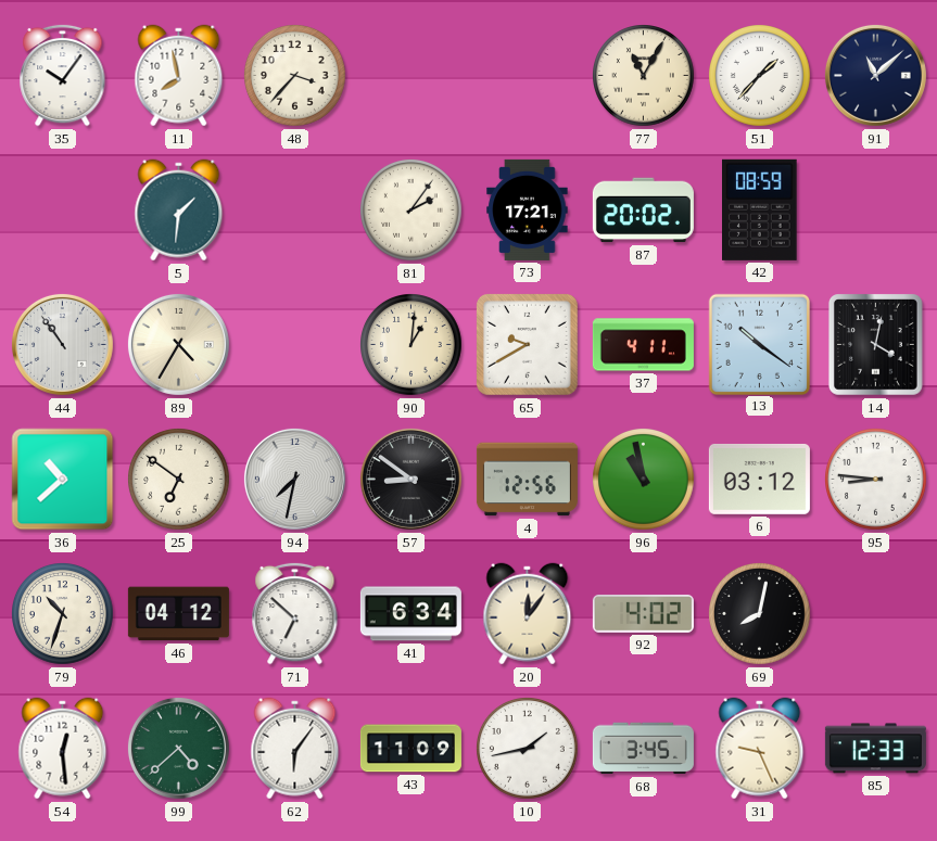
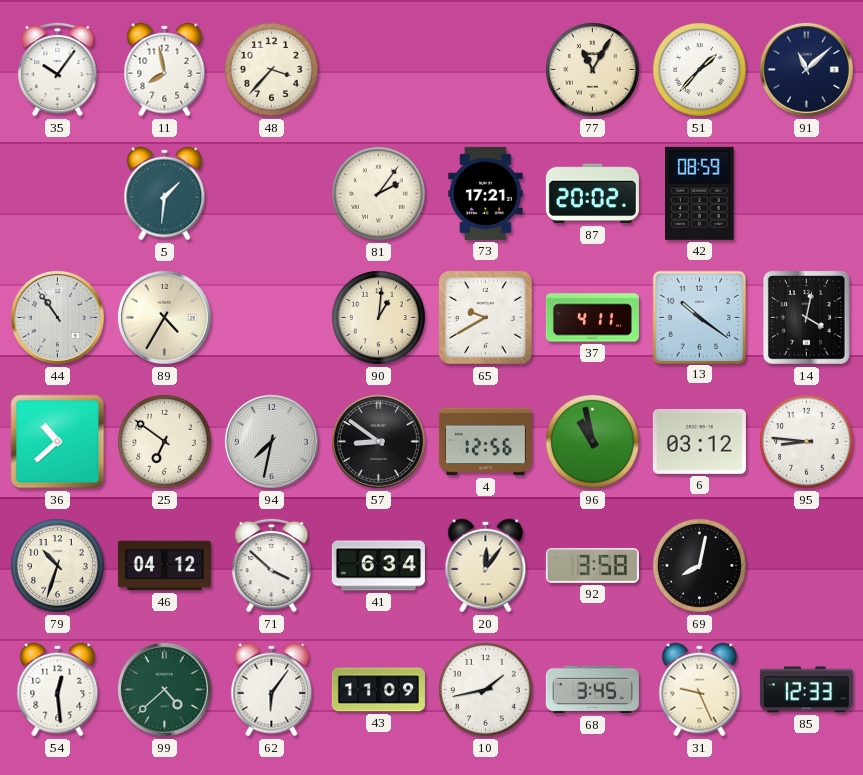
71: 6:52 -> 3:52
92: 4:02 -> 3:58
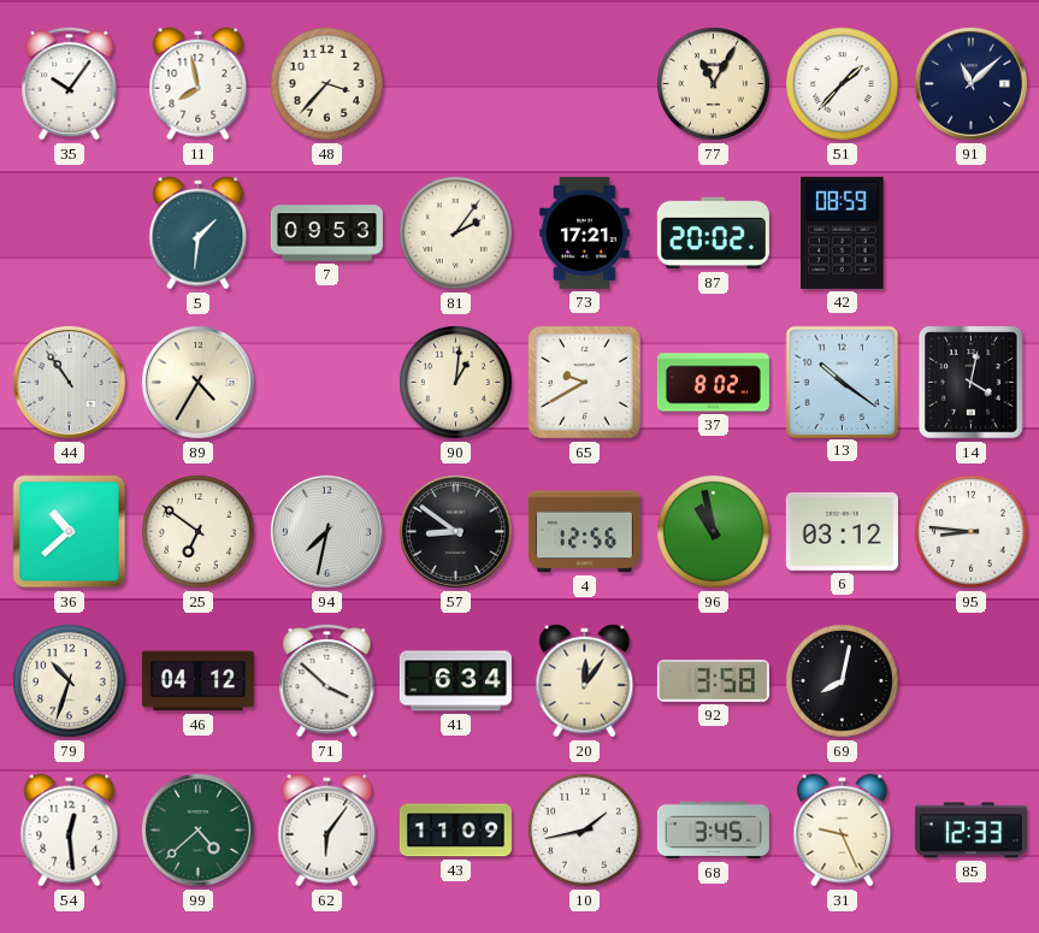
7: none -> 09:53
37: 4:11 -> 8:02
